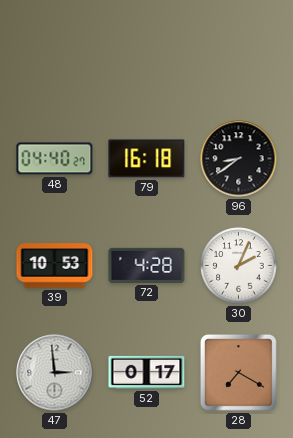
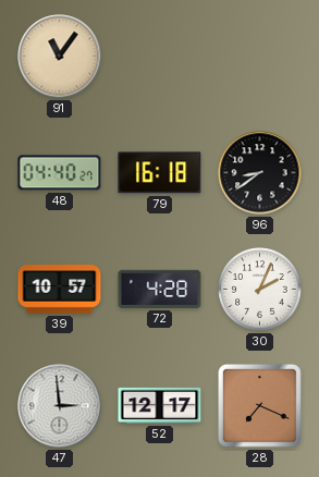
91: none -> 11:06
39: 10:53 -> 10:57
52: 0:17 -> 12:17
28: 7:20 -> 7:19
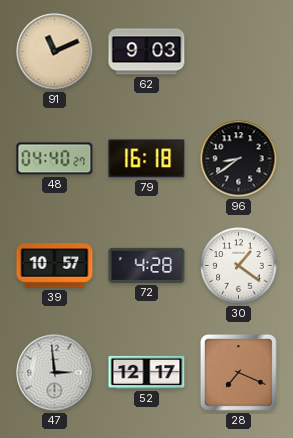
91: 11:06 -> 11:11
62: none -> 9:03
30: 2:04 -> 1:21
